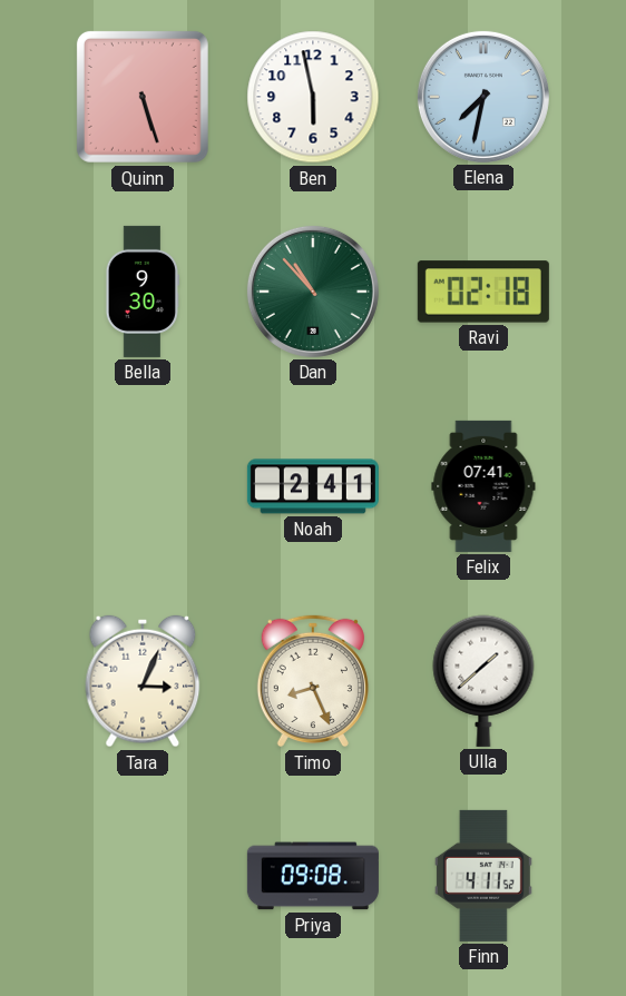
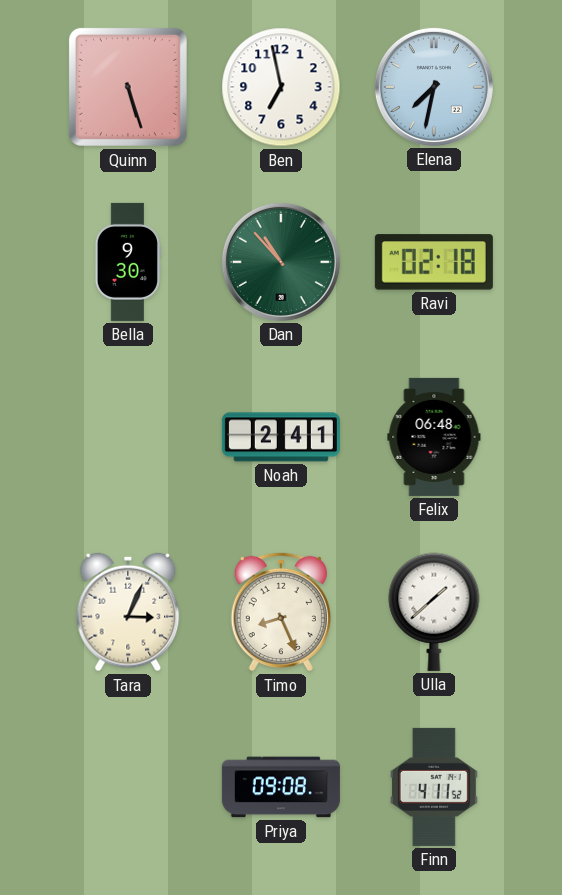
Ben: 5:58 -> 6:58
Felix: 07:41 -> 06:48
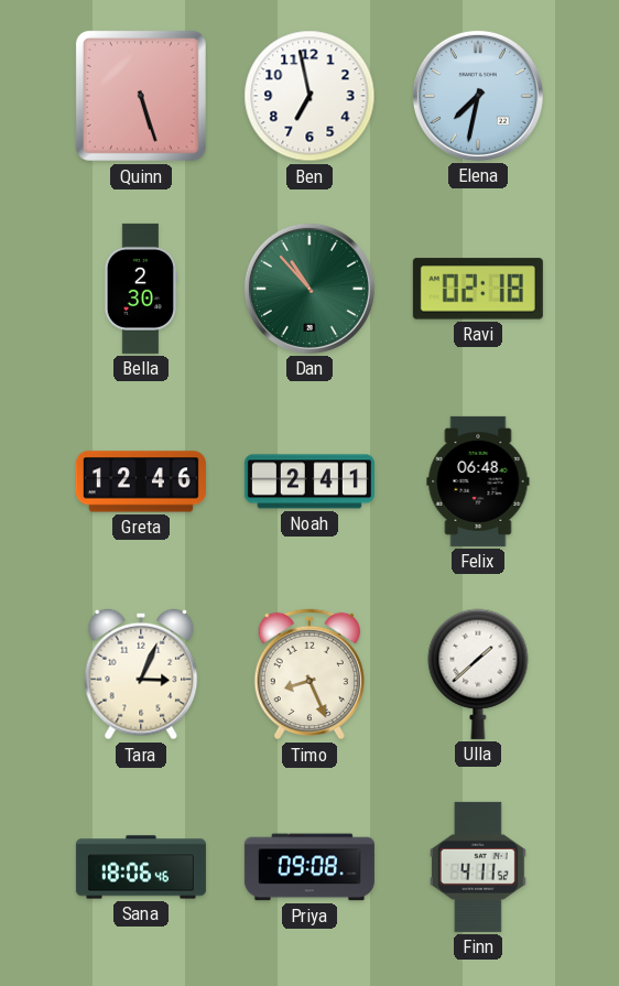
Bella: 9:30 -> 2:30
Greta: none -> 12:46
Sana: none -> 18:06
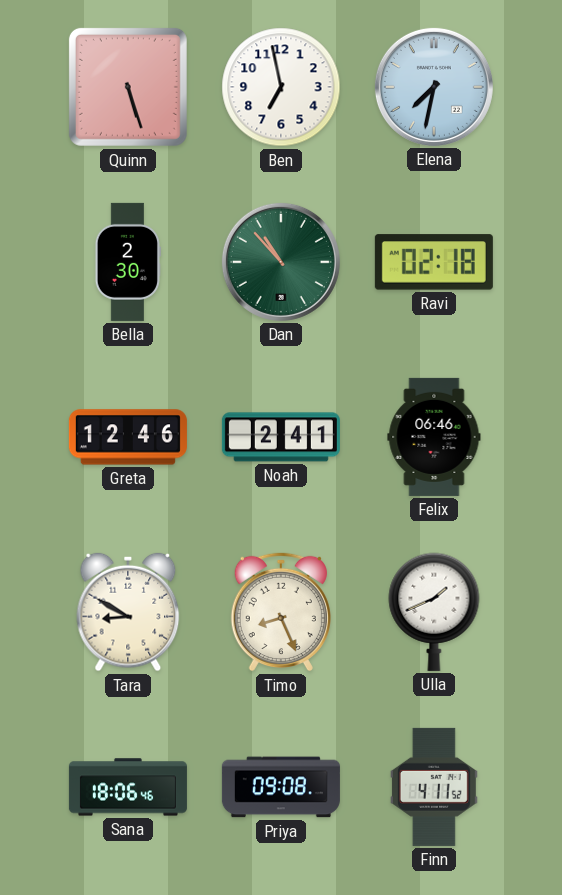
Felix: 06:48 -> 06:46
Tara: 3:04 -> 8:50
Ulla: 1:38 -> 1:41
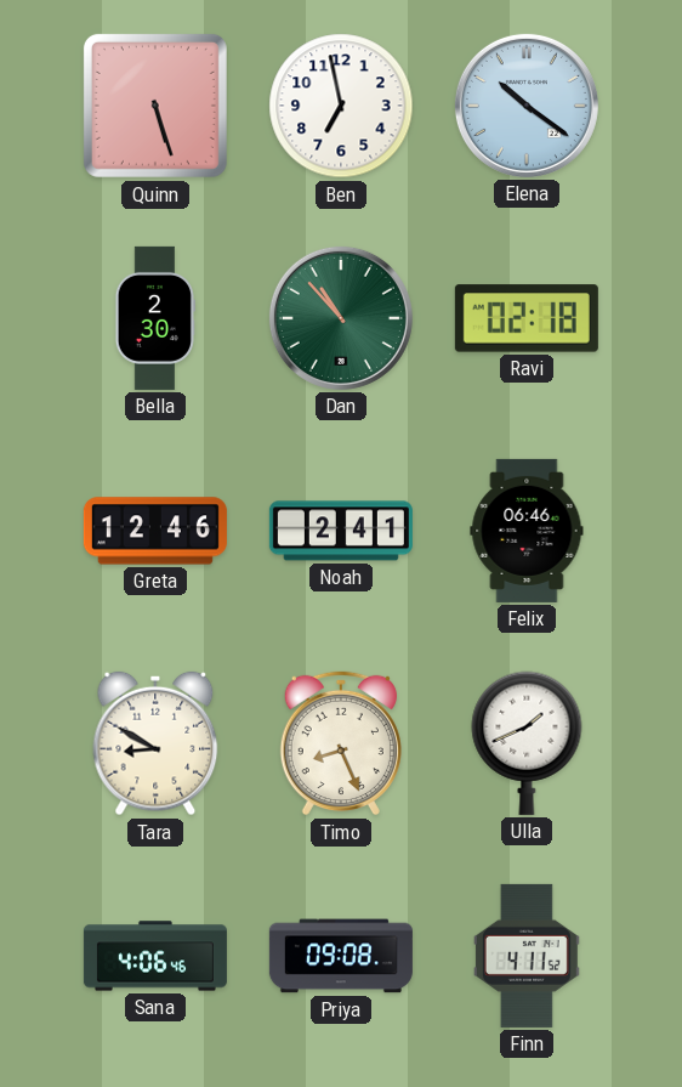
Elena: 7:32 -> 10:21
Sana: 18:06 -> 4:06
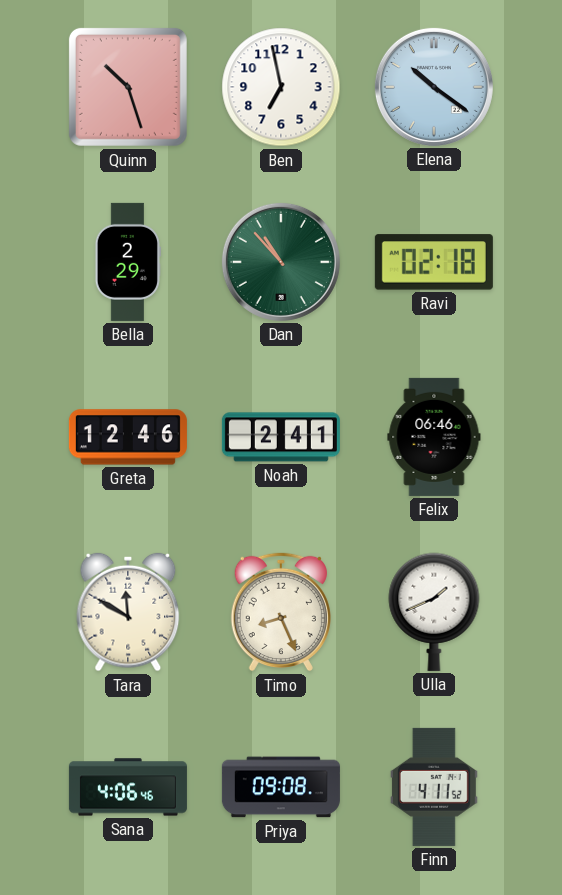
Quinn: 5:27 -> 10:27
Bella: 2:30 -> 2:29
Tara: 8:50 -> 11:50
